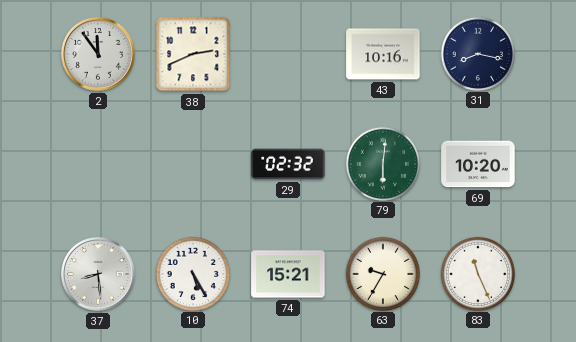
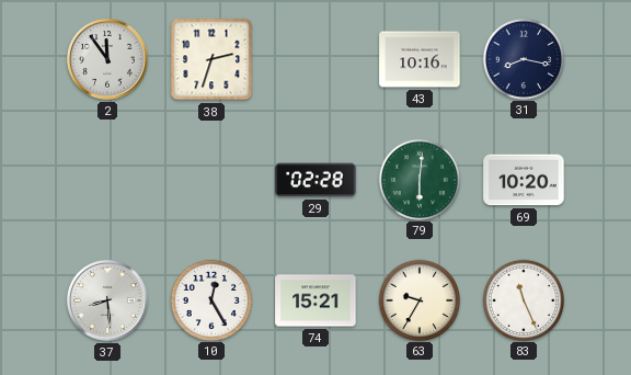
38: 2:41 -> 2:33
29: 02:32 -> 02:28
10: 5:25 -> 12:25
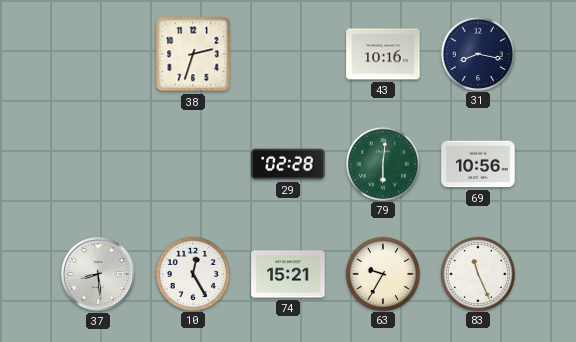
2: 11:54 -> none
69: 10:20 -> 10:56
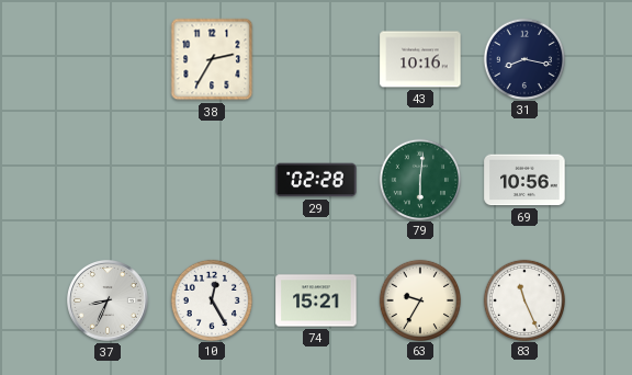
38: 2:33 -> 2:35
37: 8:29 -> 8:34
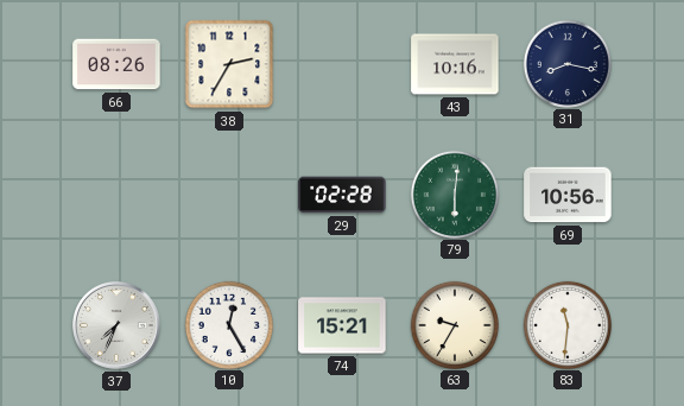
66: none -> 08:26
37: 8:34 -> 7:34
83: 11:26 -> 11:31
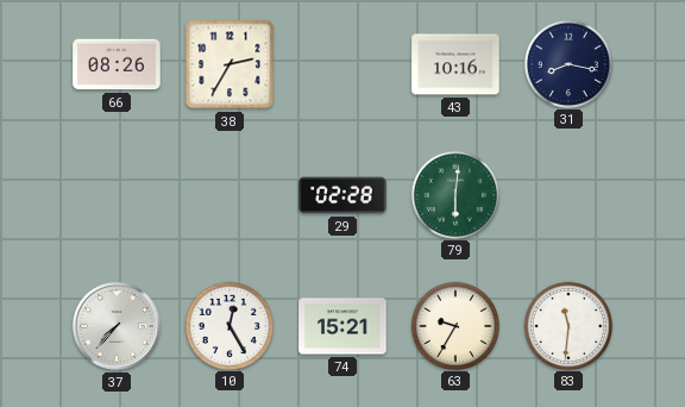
69: 10:56 -> none
37: 7:34 -> 7:37
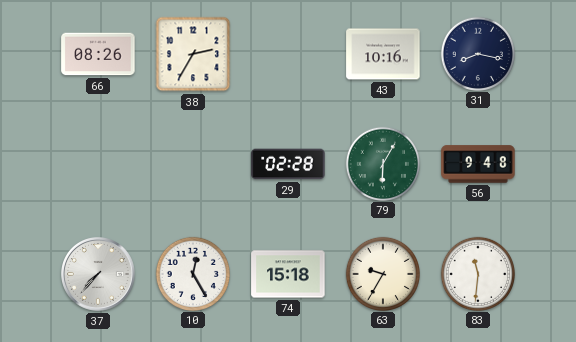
79: 6:01 -> 6:05
56: none -> 9:48
74: 15:21 -> 15:18
